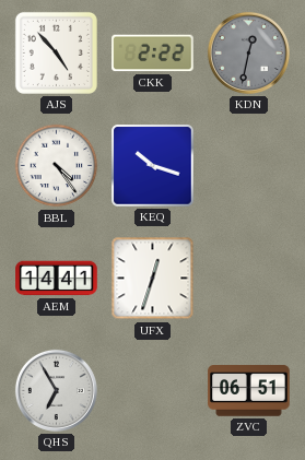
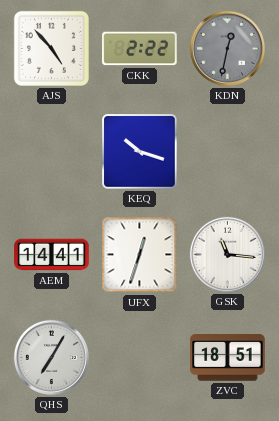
BBL: 4:24 -> none
GSK: none -> 11:16
QHS: 6:55 -> 7:05
ZVC: 06:51 -> 18:51
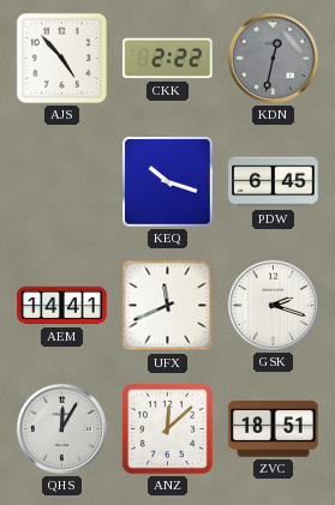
PDW: none -> 6:45
UFX: 12:33 -> 11:41
GSK: 11:16 -> 2:18
QHS: 7:05 -> 12:05
ANZ: none -> 12:08
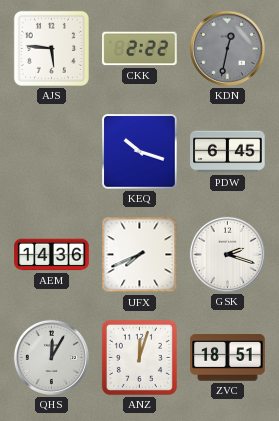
AJS: 4:53 -> 5:46
AEM: 14:41 -> 14:36
UFX: 11:41 -> 7:41
ANZ: 12:08 -> 12:03
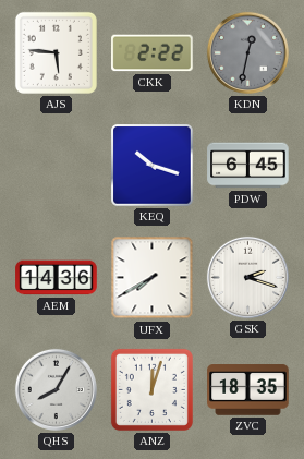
UFX: 7:41 -> 7:40
QHS: 12:05 -> 8:05
ZVC: 18:51 -> 18:35
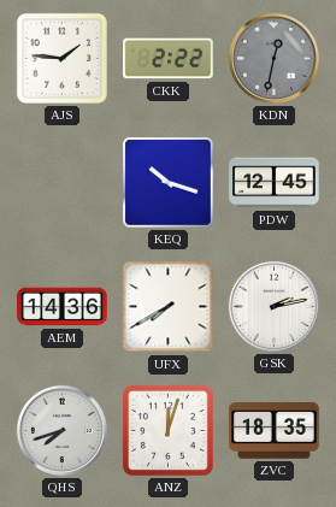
AJS: 5:46 -> 1:46
PDW: 6:45 -> 12:45
GSK: 2:18 -> 2:13
QHS: 8:05 -> 7:42
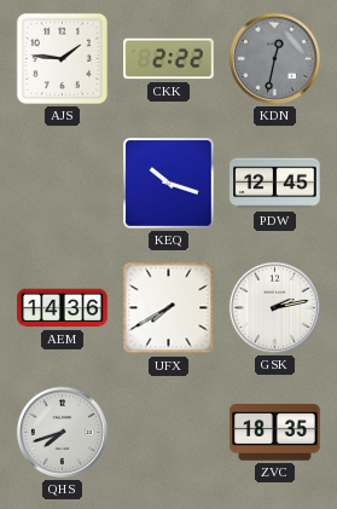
ANZ: 12:03 -> none
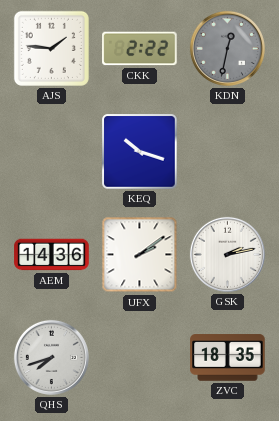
PDW: 12:45 -> none
UFX: 7:40 -> 2:09
